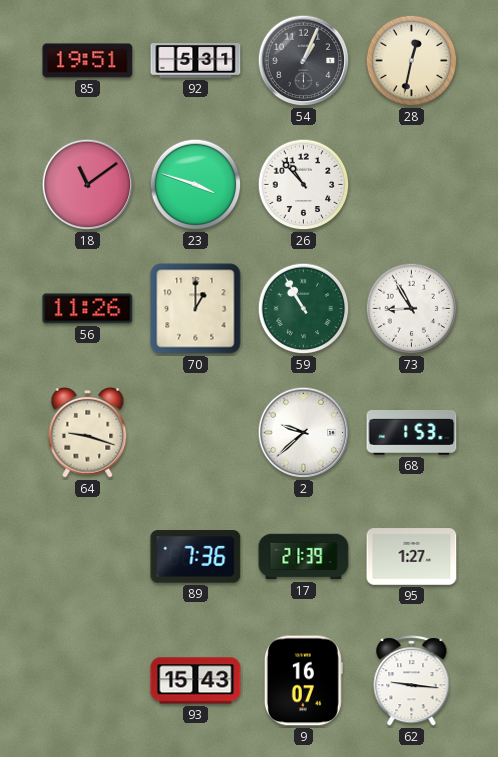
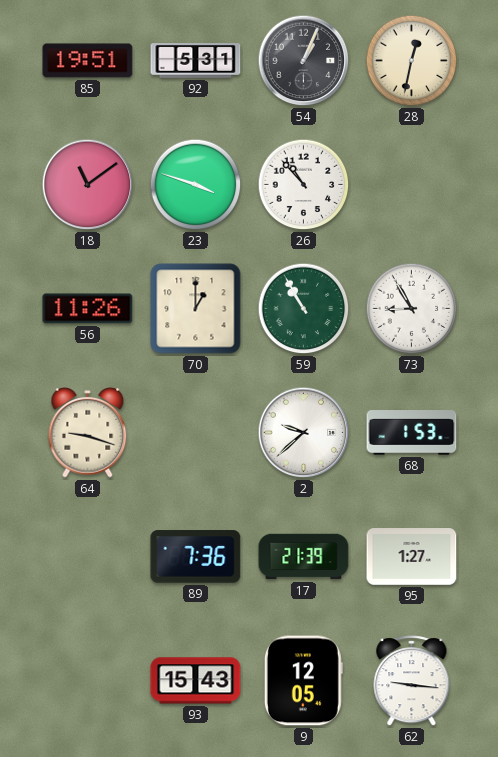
9: 16:07 -> 12:05
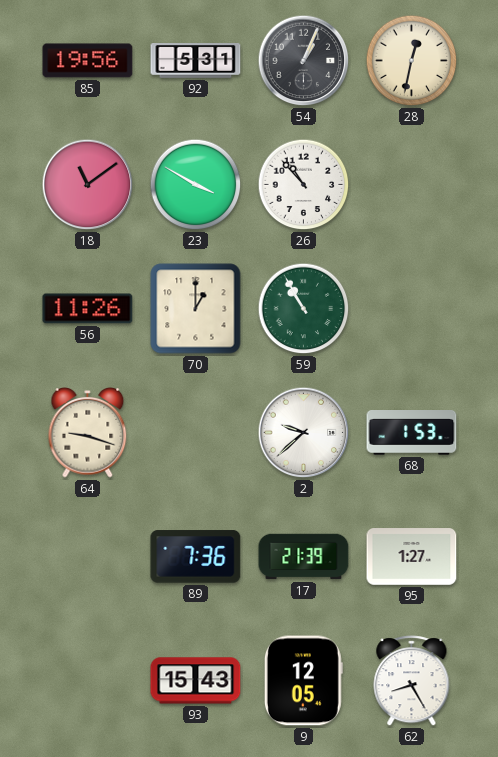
85: 19:51 -> 19:56
23: 3:48 -> 3:50
73: 8:55 -> none
62: 9:16 -> 8:25
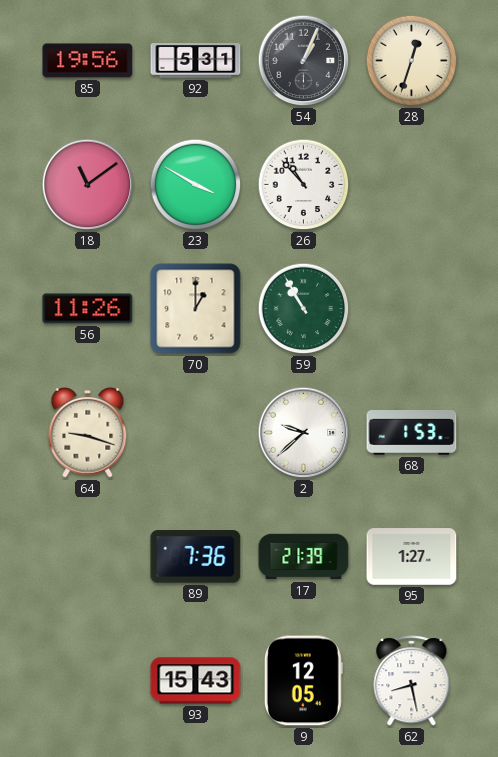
28: 12:32 -> 12:33
62: 8:25 -> 8:28
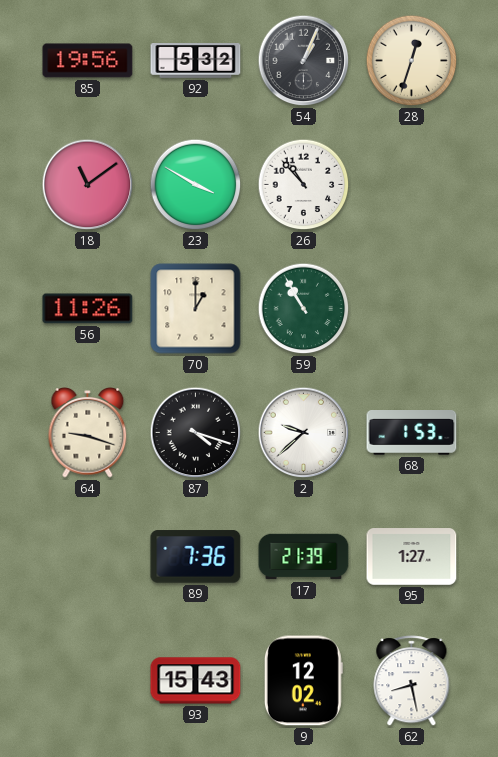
92: 5:31 -> 5:32
87: none -> 4:18
9: 12:05 -> 12:02
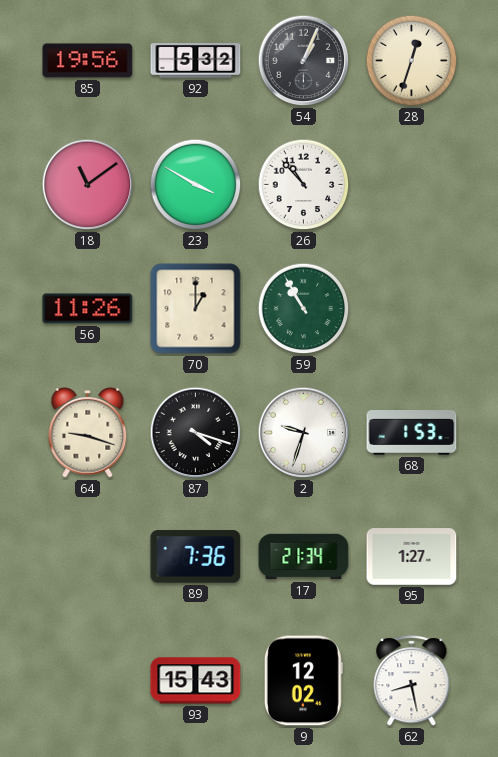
2: 9:38 -> 9:33
17: 21:39 -> 21:34
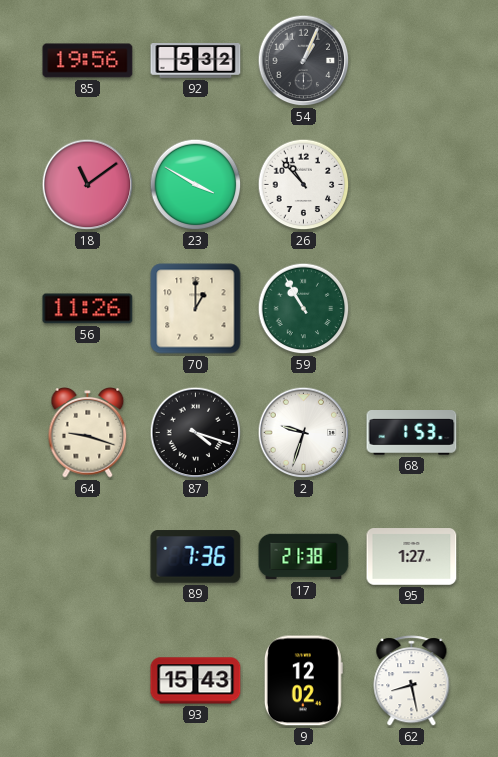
28: 12:33 -> none
17: 21:34 -> 21:38
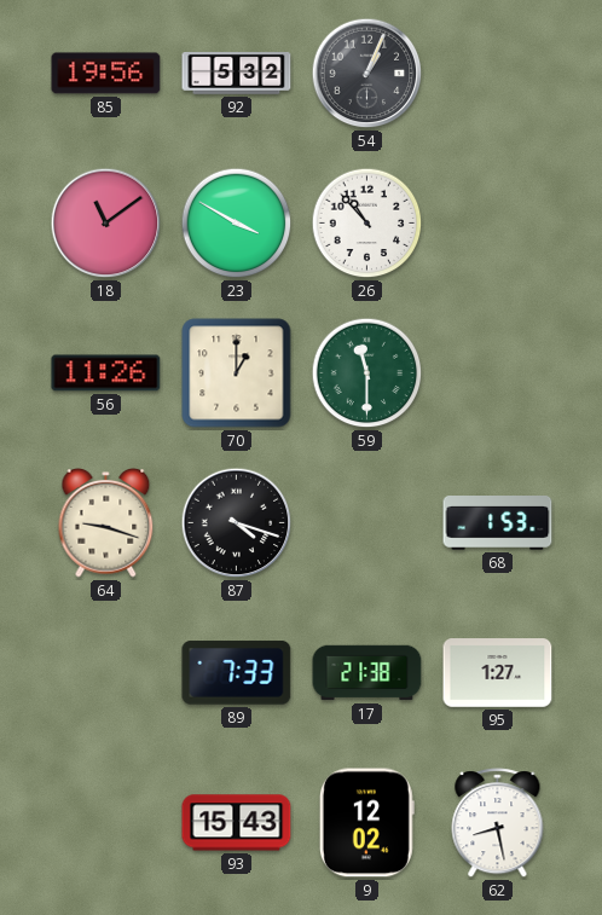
59: 10:55 -> 11:30
2: 9:33 -> none
89: 7:36 -> 7:33
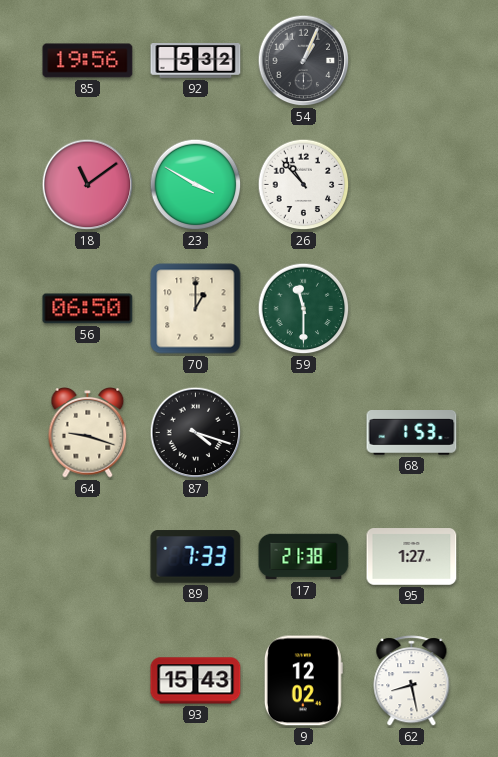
56: 11:26 -> 06:50
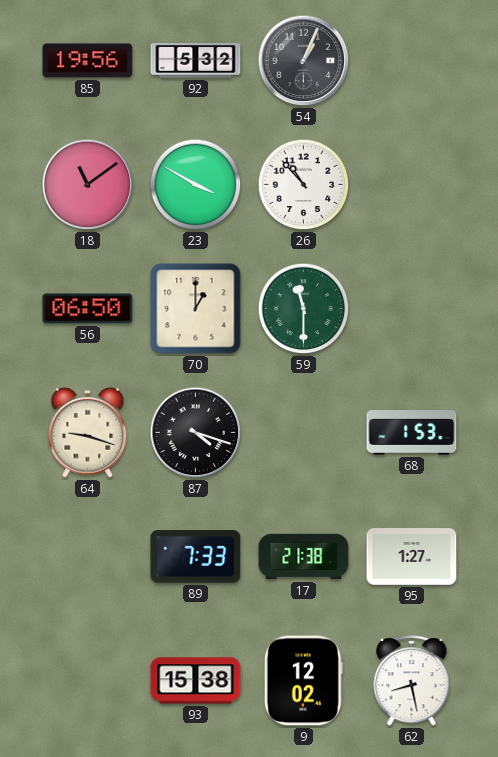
93: 15:43 -> 15:38
